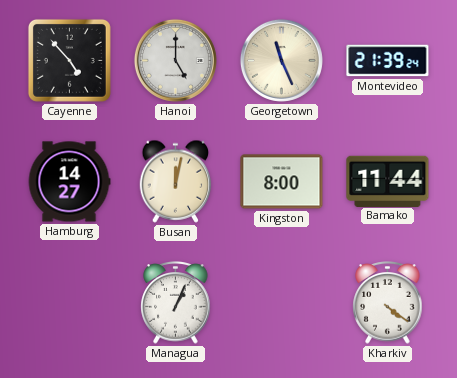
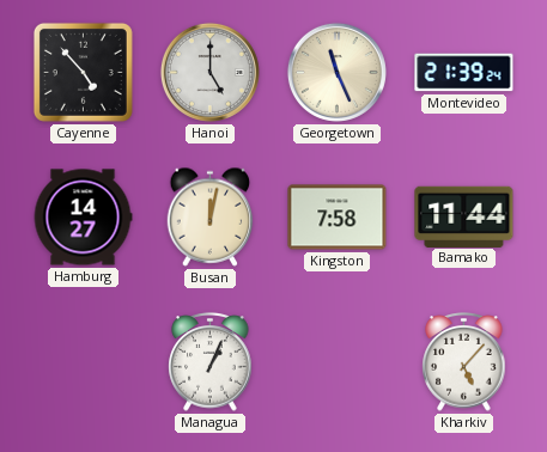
Kingston: 8:00 -> 7:58
Kharkiv: 4:21 -> 5:07
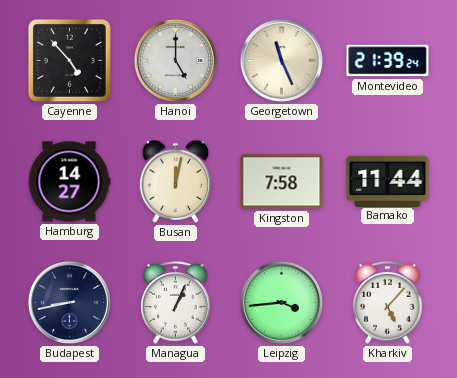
Budapest: none -> 8:43
Leipzig: none -> 3:44
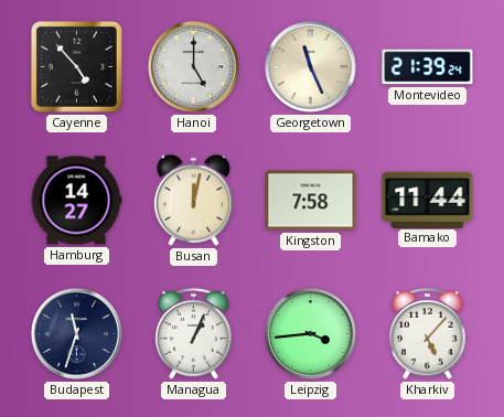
Budapest: 8:43 -> 11:33
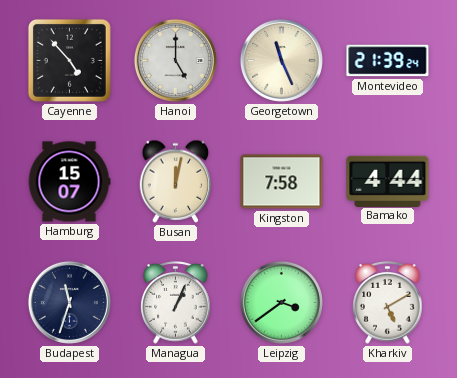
Hamburg: 14:27 -> 15:07
Bamako: 11:44 -> 4:44
Leipzig: 3:44 -> 3:39
Kharkiv: 5:07 -> 5:10
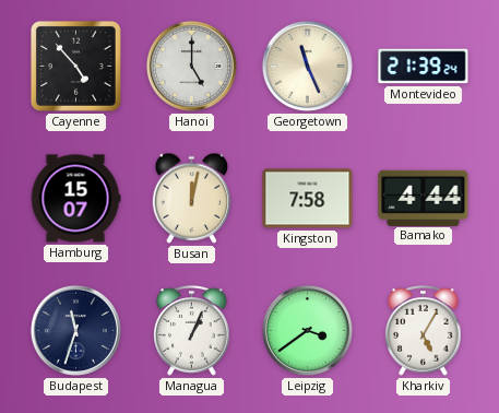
Kharkiv: 5:10 -> 5:05
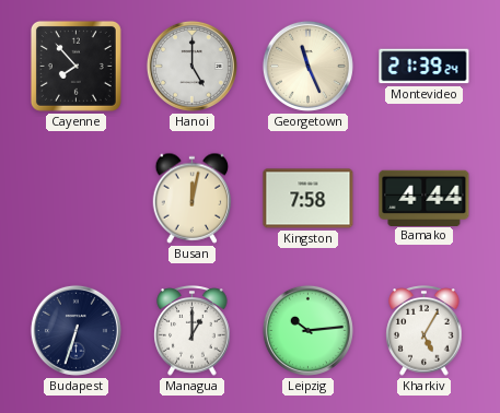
Cayenne: 4:53 -> 7:53
Hamburg: 15:07 -> none
Budapest: 11:33 -> 6:33
Managua: 1:04 -> 1:00
Leipzig: 3:39 -> 10:14
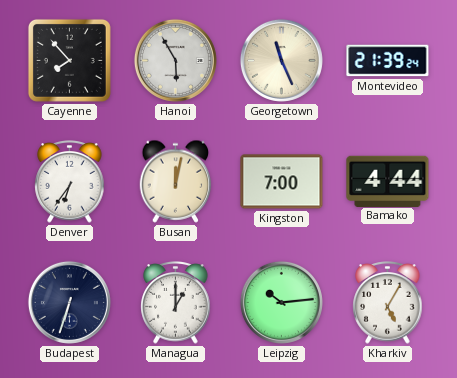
Hanoi: 5:00 -> 5:55
Denver: none -> 6:36
Kingston: 7:58 -> 7:00
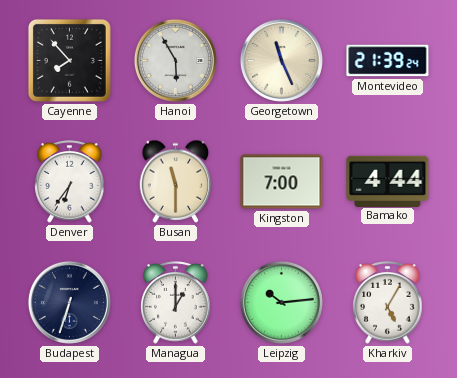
Busan: 12:02 -> 11:30
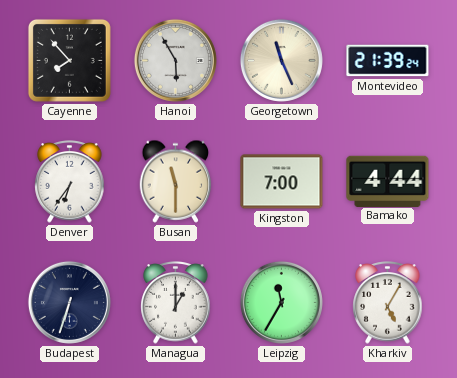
Leipzig: 10:14 -> 11:35
